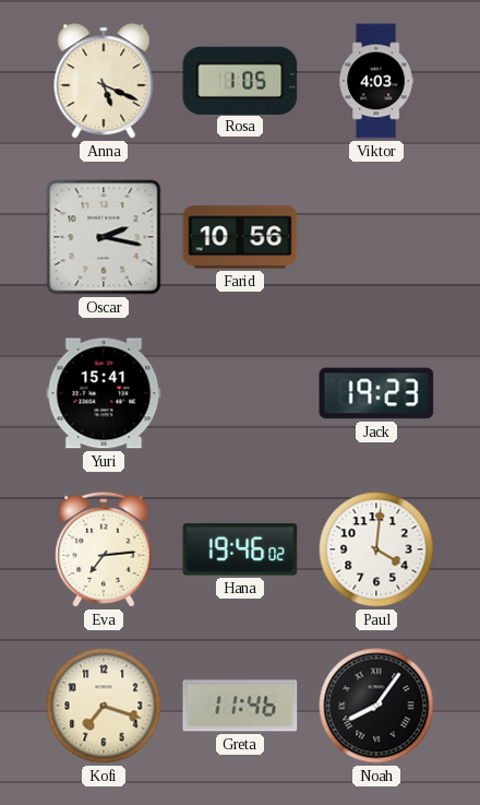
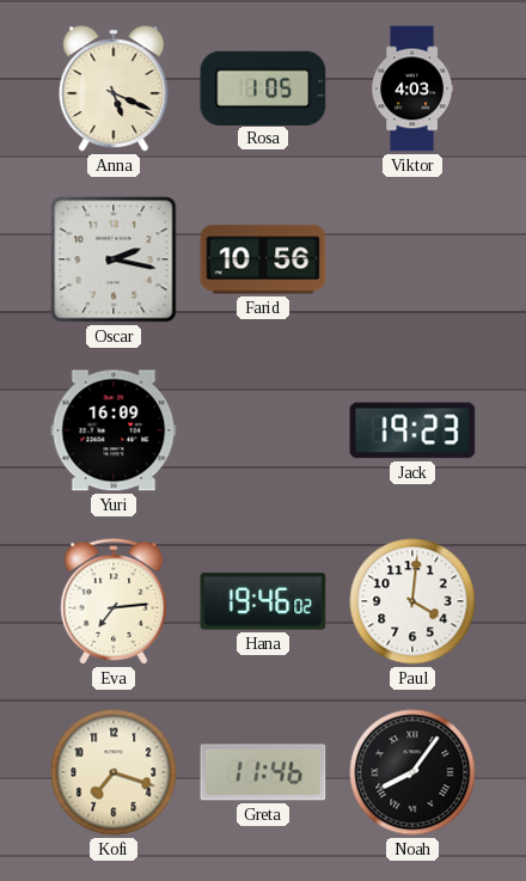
Yuri: 15:41 -> 16:09
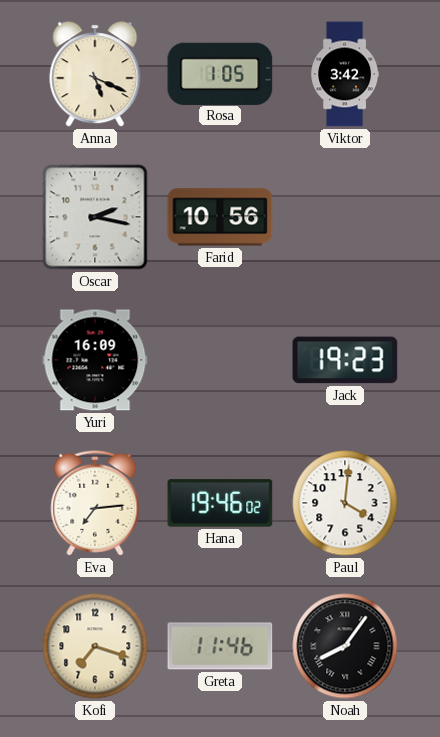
Viktor: 4:03 -> 3:42
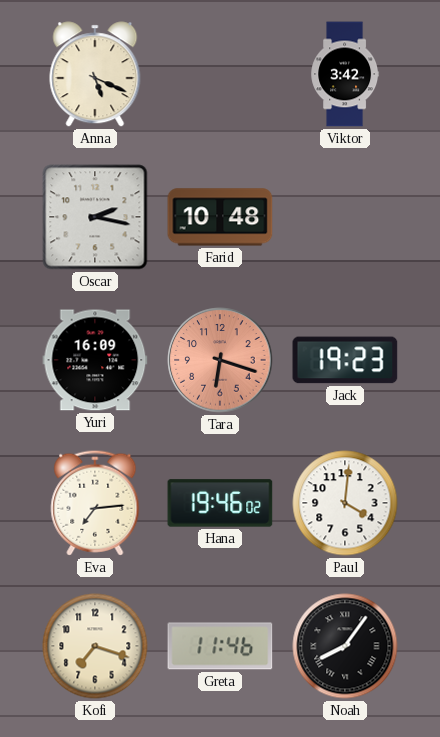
Rosa: 1:05 -> none
Farid: 10:56 -> 10:48
Tara: none -> 6:18
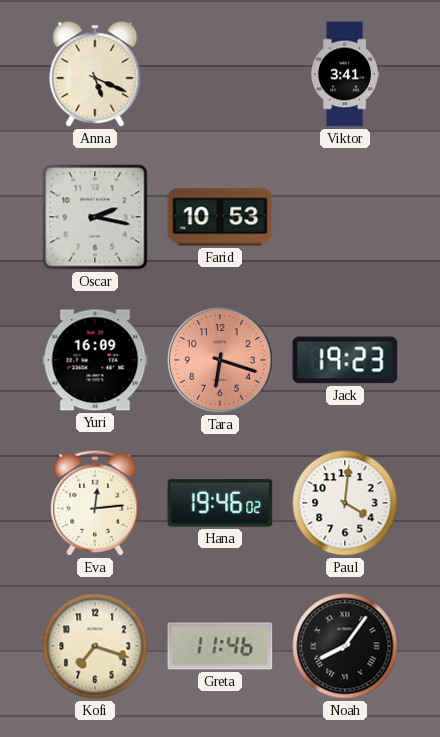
Viktor: 3:42 -> 3:41
Farid: 10:48 -> 10:53
Eva: 7:14 -> 12:14
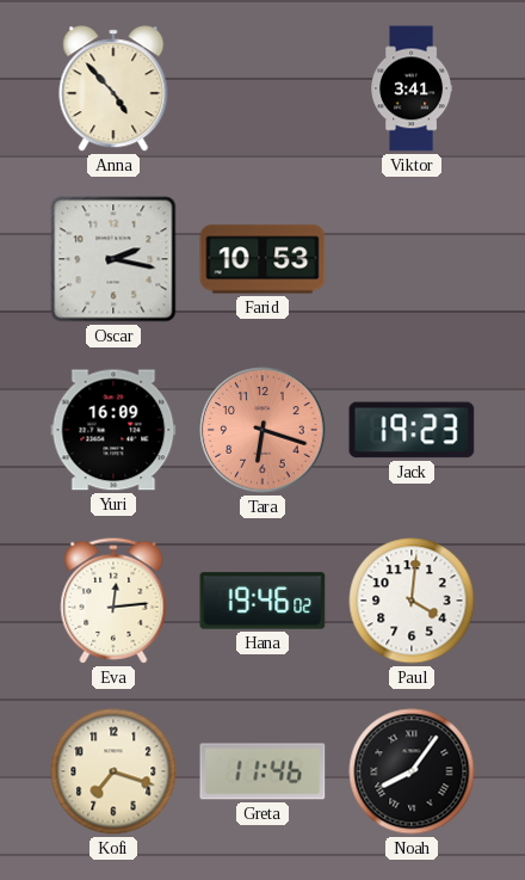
Anna: 5:19 -> 4:53
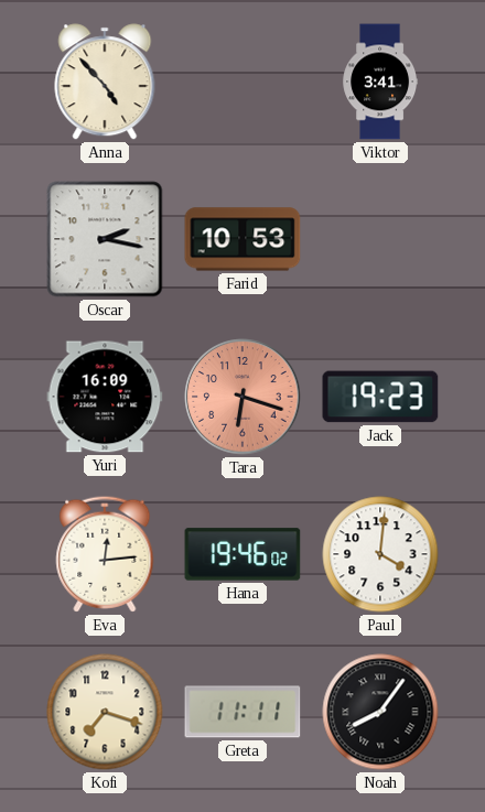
Greta: 11:46 -> 11:11
